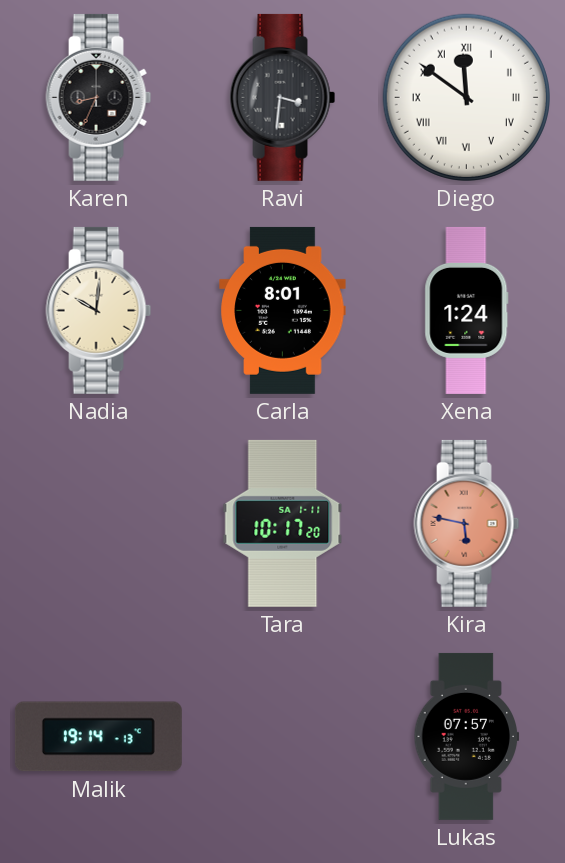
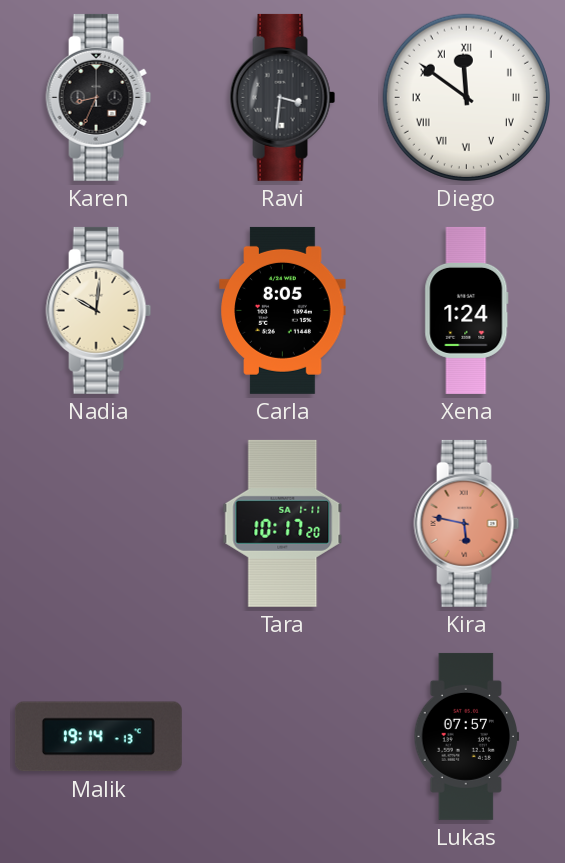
Carla: 8:01 -> 8:05
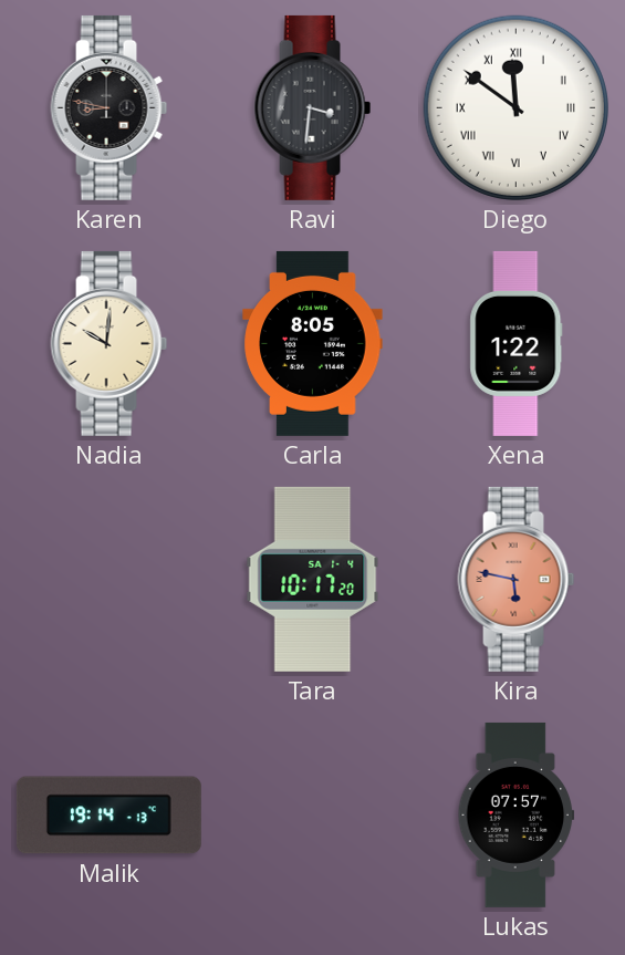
Karen: 8:34 -> 8:47
Xena: 1:24 -> 1:22
Tara date: SA 1-11 -> SA 1-4
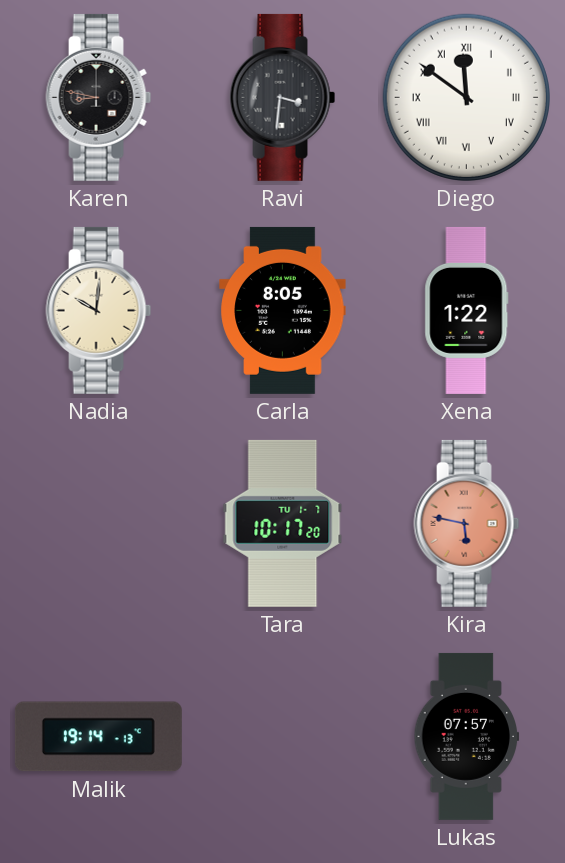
Tara date: SA 1-4 -> TU 1-7
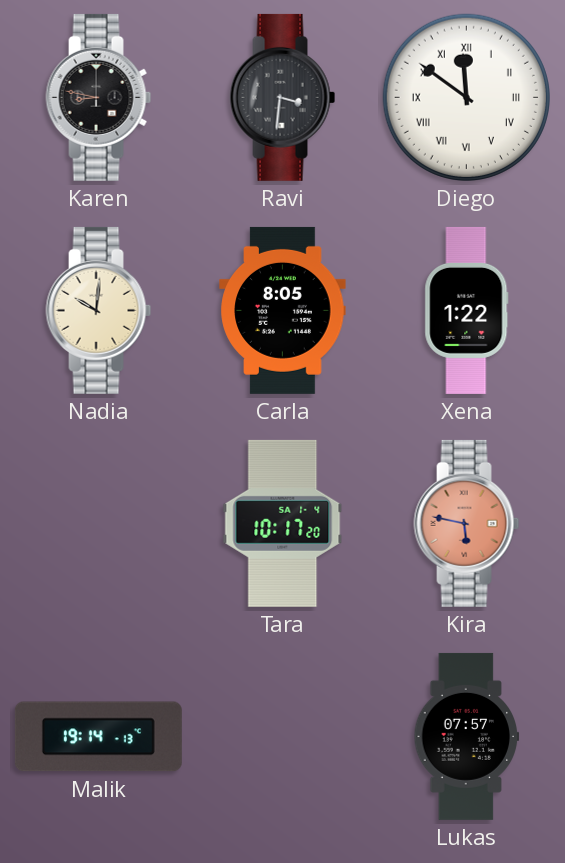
Tara date: TU 1-7 -> SA 1-4
